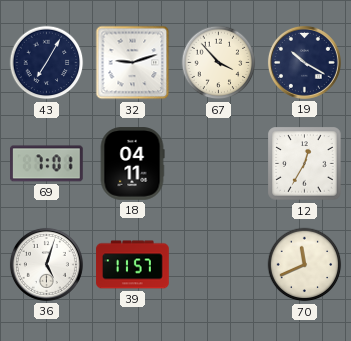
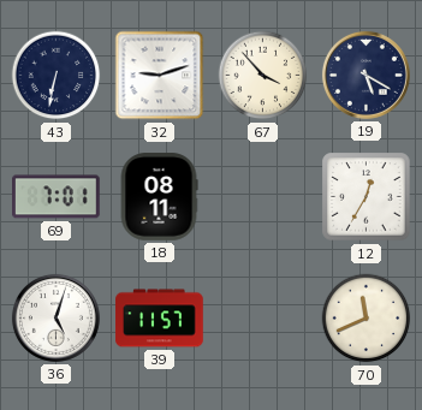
43: 7:05 -> 6:32
19: 10:20 -> 5:20
18: 04:11 -> 08:11
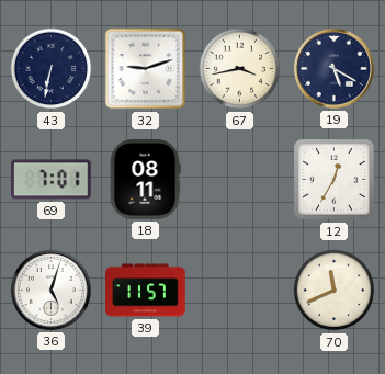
67: 3:53 -> 3:43
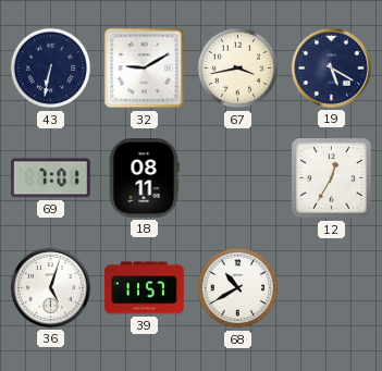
32: 9:12 -> 9:10
68: none -> 10:40
70: 11:41 -> none
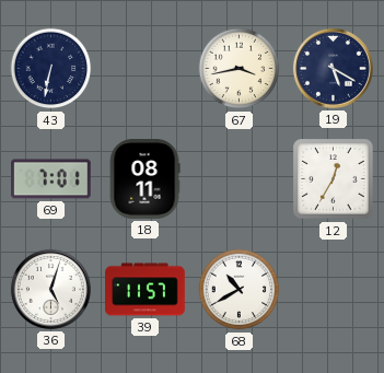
32: 9:10 -> none
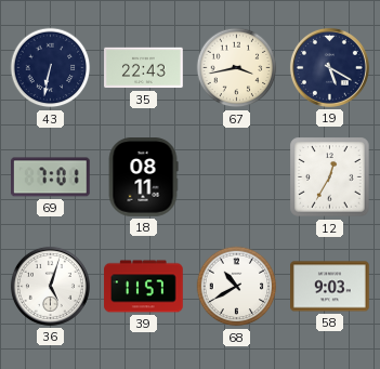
35: none -> 22:43
58: none -> 9:03
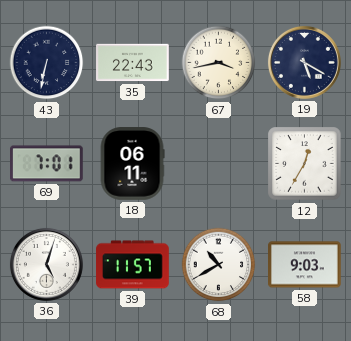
18: 08:11 -> 06:11
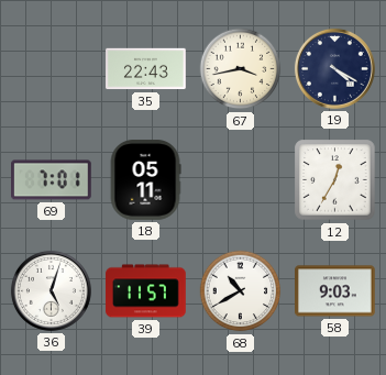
43: 6:32 -> none
19: 5:20 -> 4:20
18: 06:11 -> 05:11
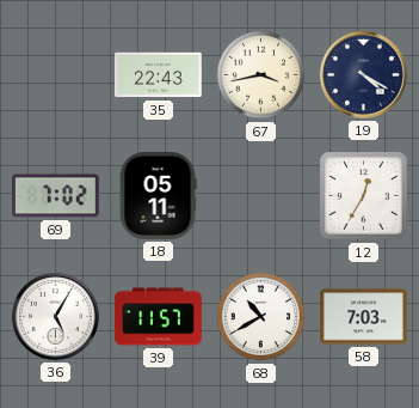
69: 7:01 -> 7:02
36: 5:03 -> 5:05
58: 9:03 -> 7:03
